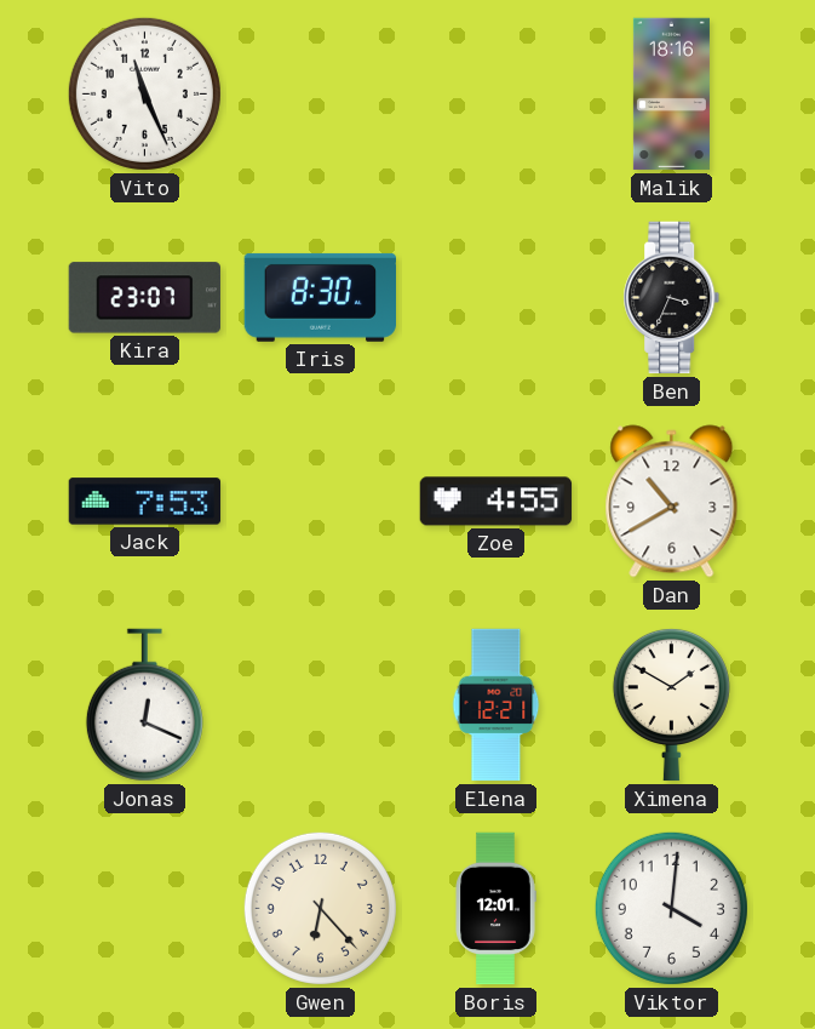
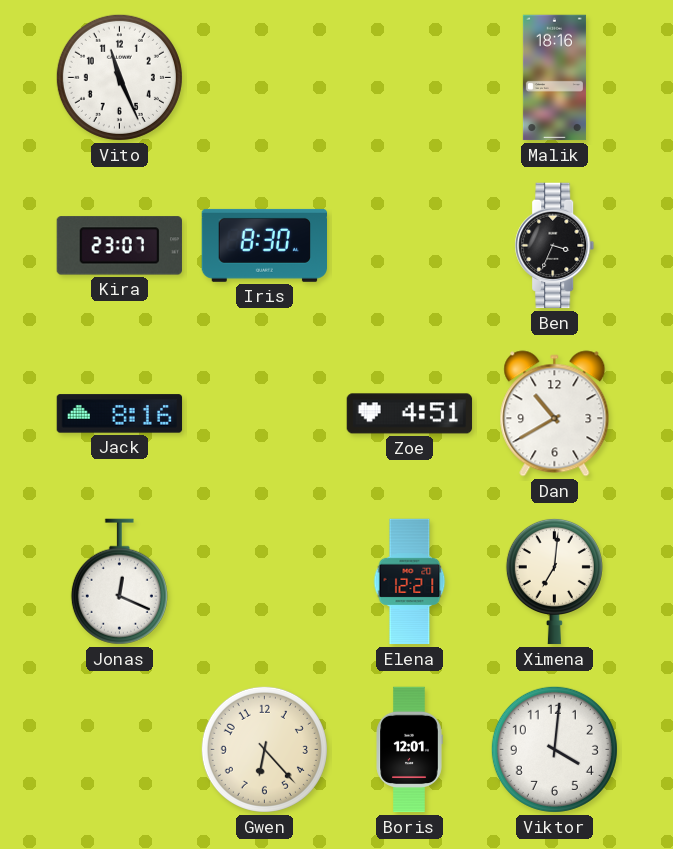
Jack: 7:53 -> 8:16
Zoe: 4:55 -> 4:51
Ximena: 1:50 -> 7:01
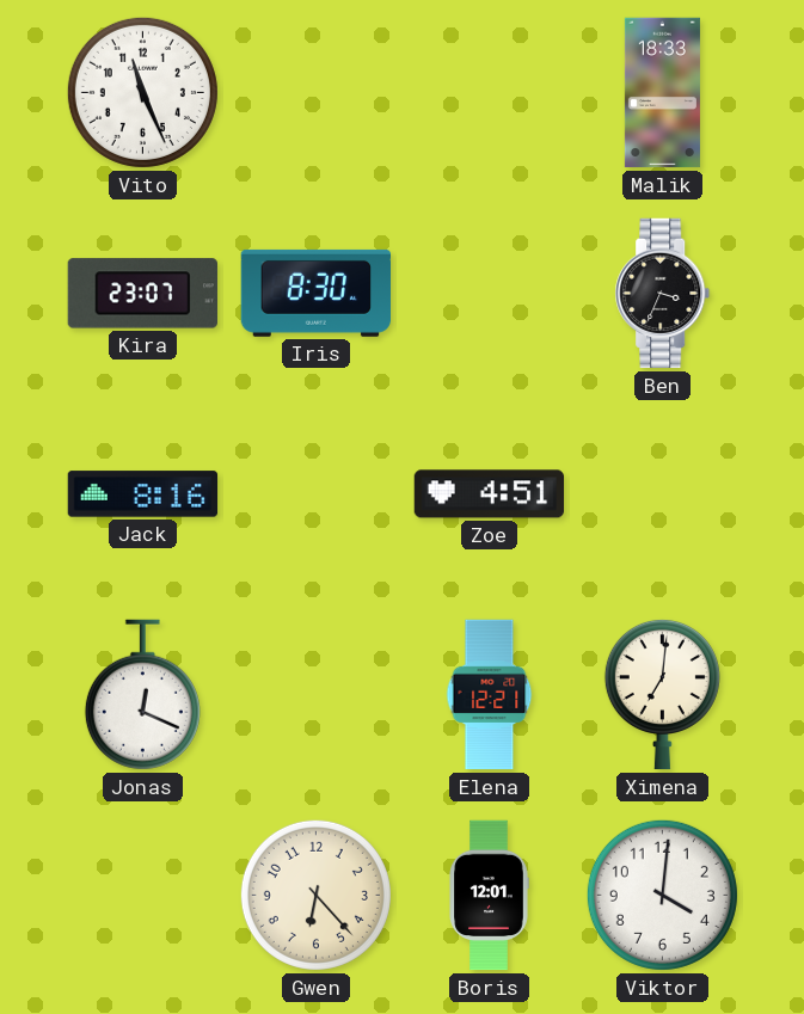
Malik: 18:16 -> 18:33
Dan: 10:40 -> none
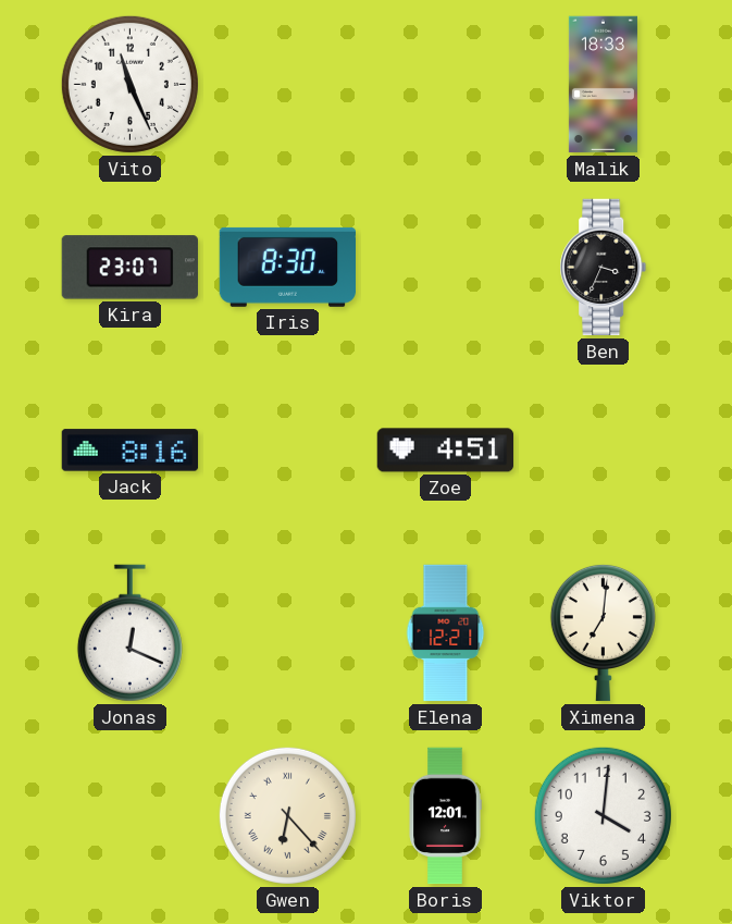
Gwen numerals: Arabic -> Roman
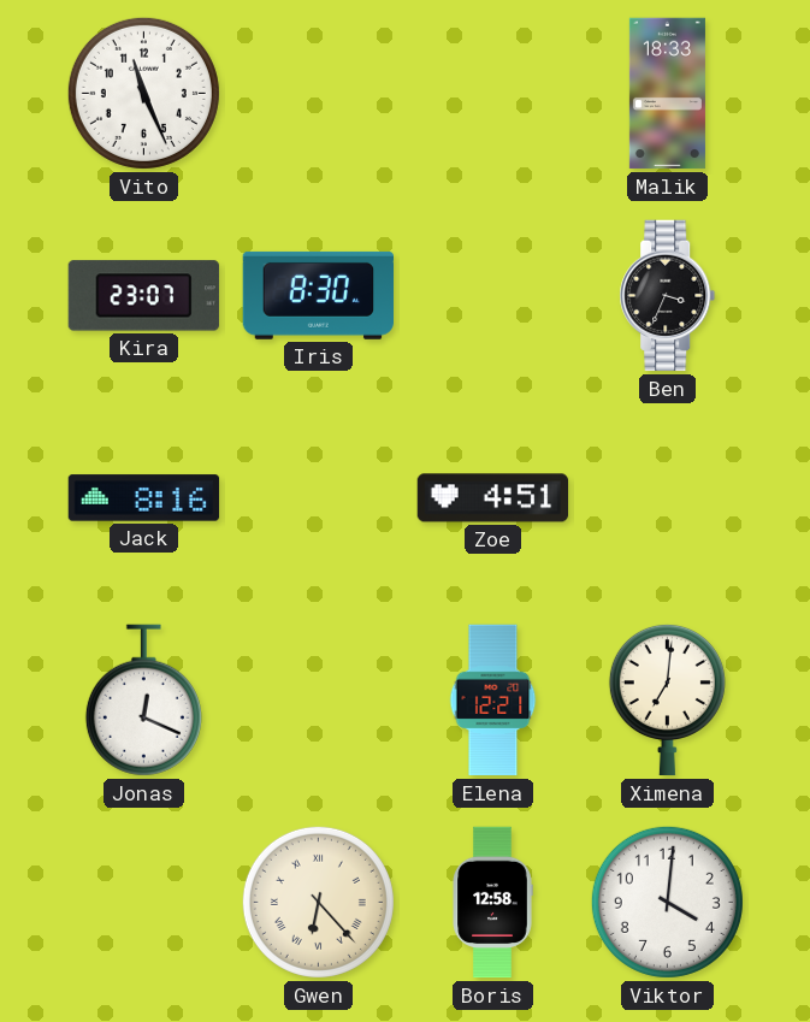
Boris: 12:01 -> 12:58
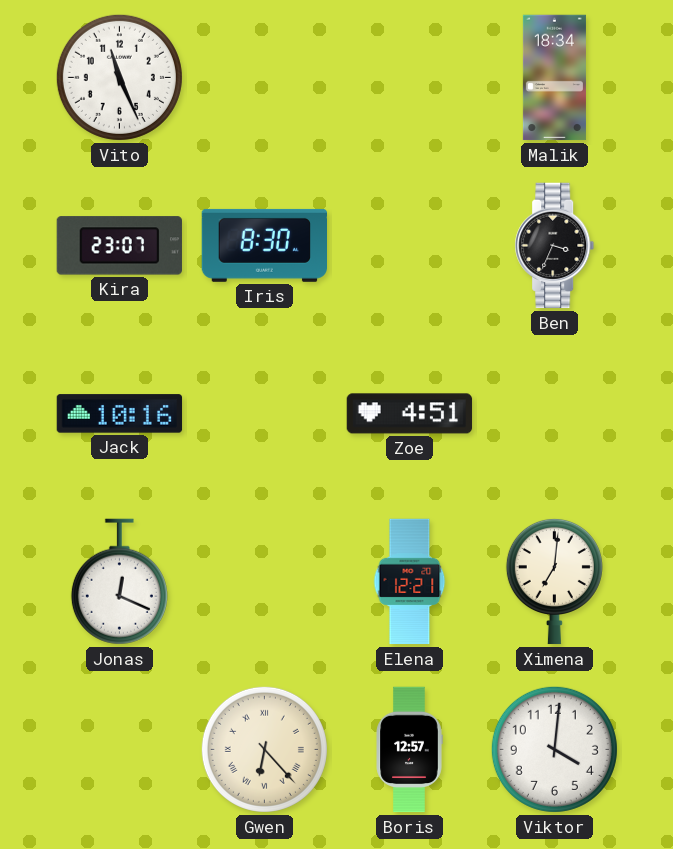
Malik: 18:33 -> 18:34
Jack: 8:16 -> 10:16
Boris: 12:58 -> 12:57
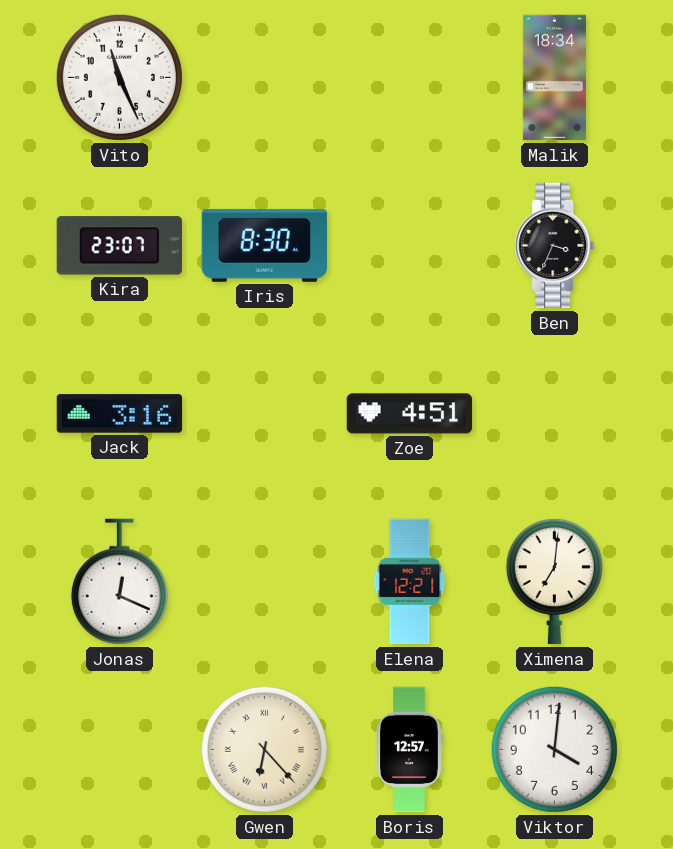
Jack: 10:16 -> 3:16
